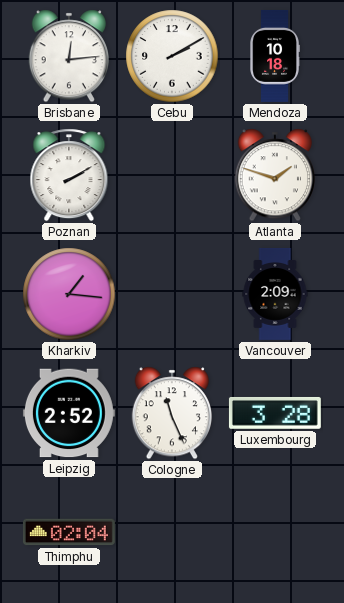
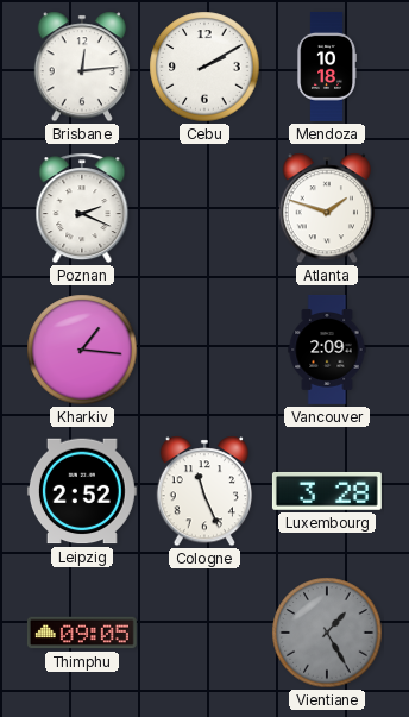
Poznan: 2:10 -> 2:19
Thimphu: 02:04 -> 09:05
Vientiane: none -> 1:25
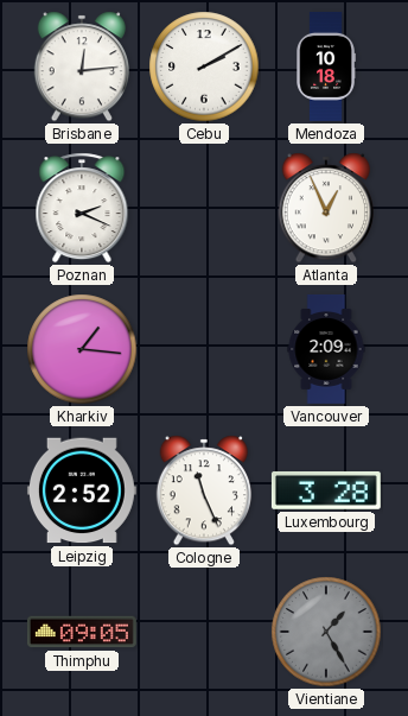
Atlanta: 1:48 -> 12:56
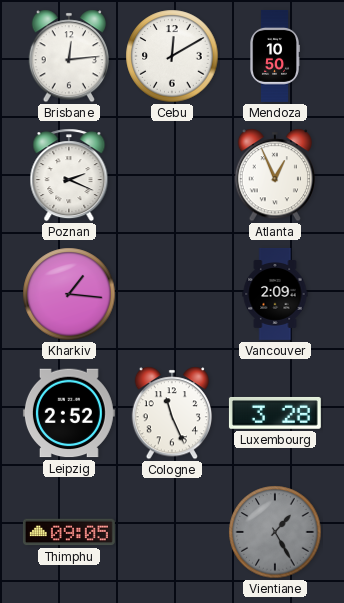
Cebu: 2:10 -> 12:10
Mendoza: 10:18 -> 10:50
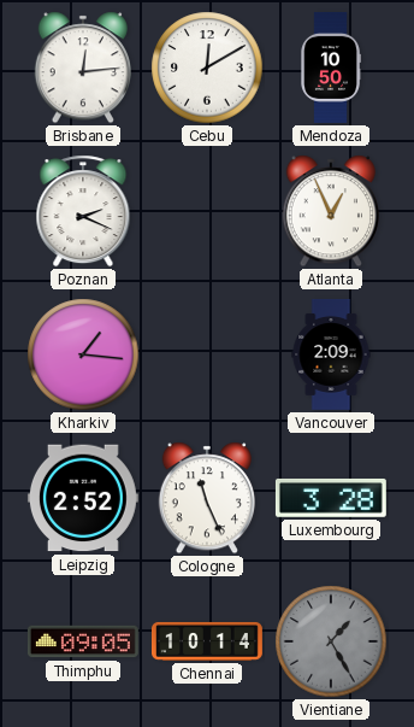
Chennai: none -> 10:14
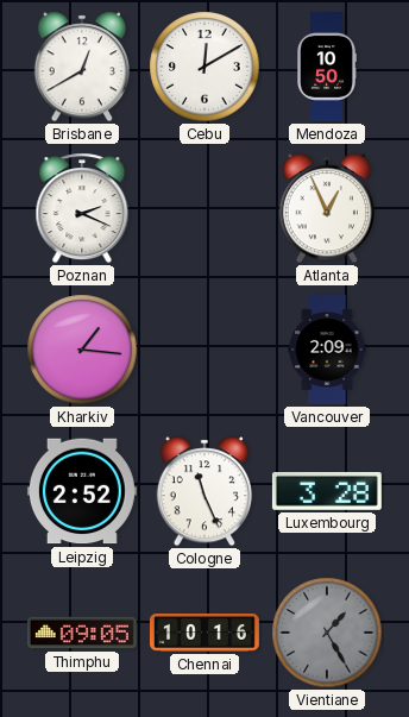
Brisbane: 12:14 -> 12:40
Chennai: 10:14 -> 10:16
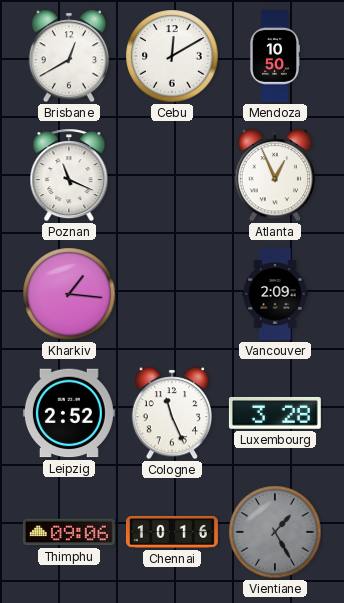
Poznan: 2:19 -> 11:19
Thimphu: 09:05 -> 09:06
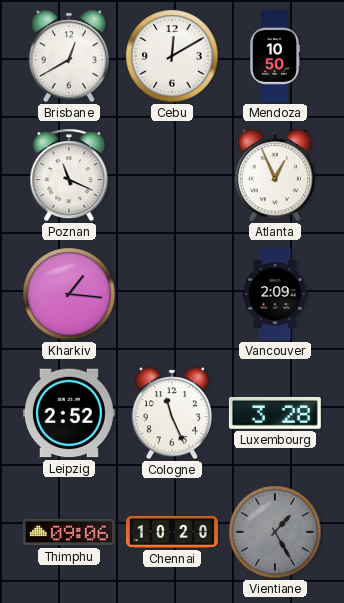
Chennai: 10:16 -> 10:20
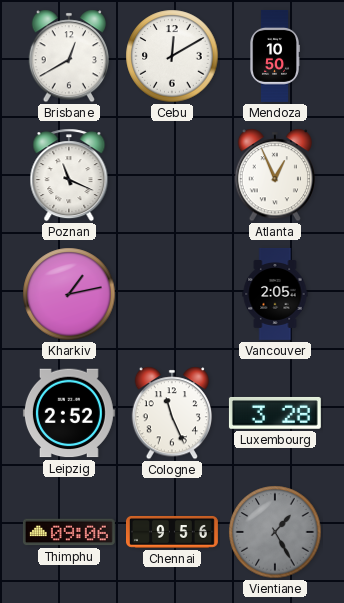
Kharkiv: 1:16 -> 1:13
Vancouver: 2:09 -> 2:05
Chennai: 10:20 -> 9:56
